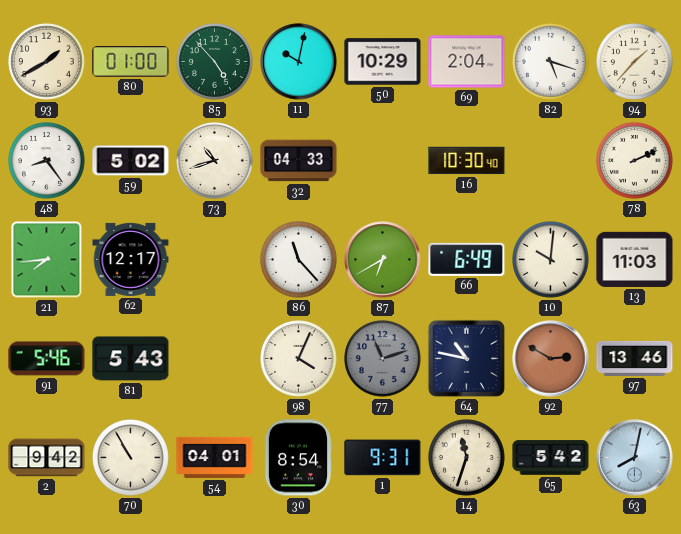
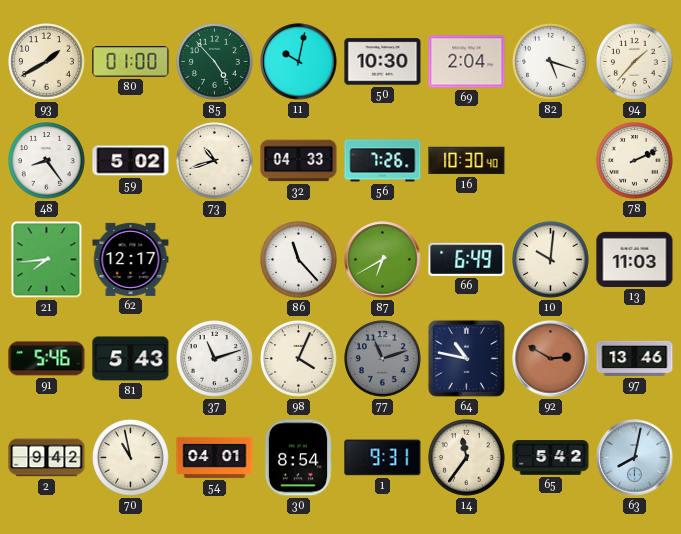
50: 10:29 -> 10:30
56: none -> 7:26
37: none -> 11:12
70: 10:55 -> 10:58
14: 11:33 -> 11:36
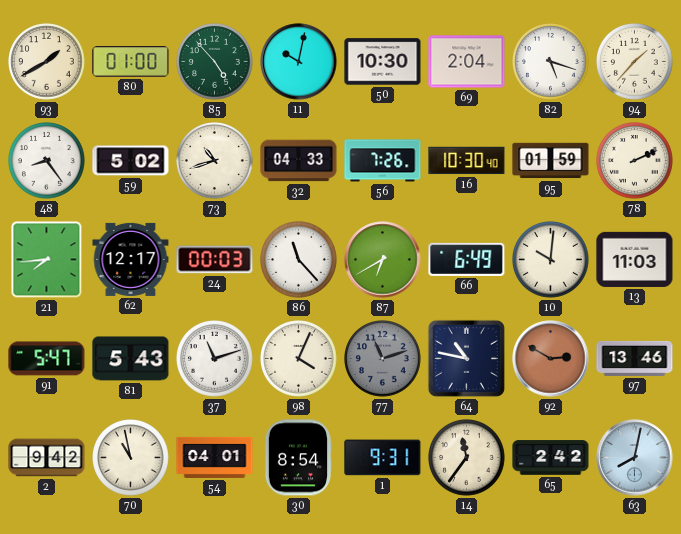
95: none -> 01:59
24: none -> 00:03
91: 5:46 -> 5:47
65: 5:42 -> 2:42
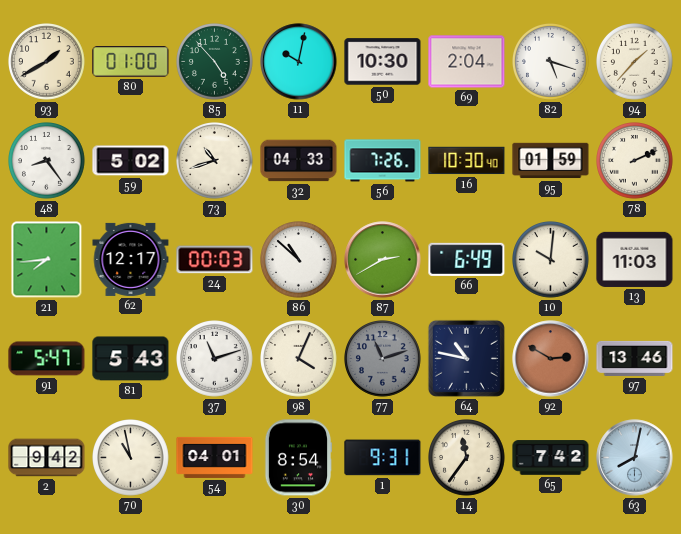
86: 11:23 -> 10:52
87: 6:40 -> 2:40
65: 2:42 -> 7:42
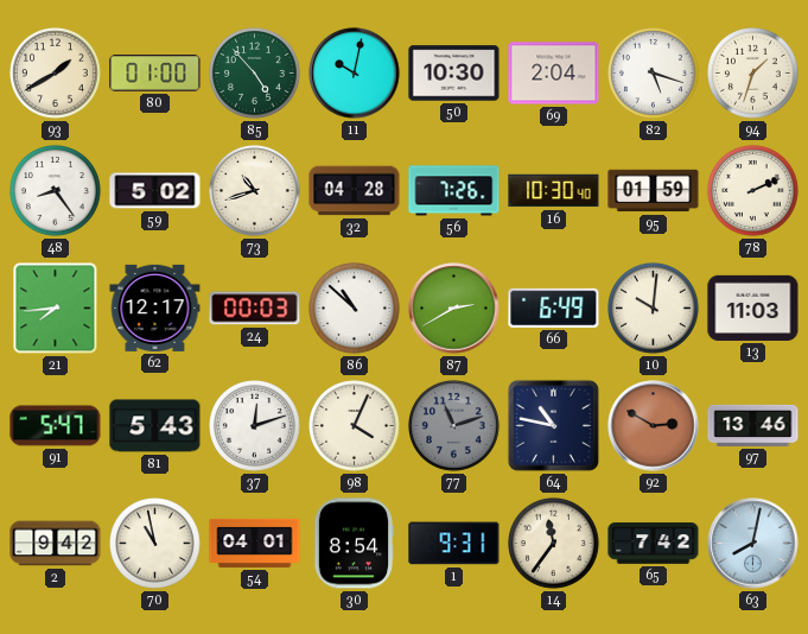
94: 1:37 -> 1:33
32: 04:33 -> 04:28
37: 11:12 -> 12:12
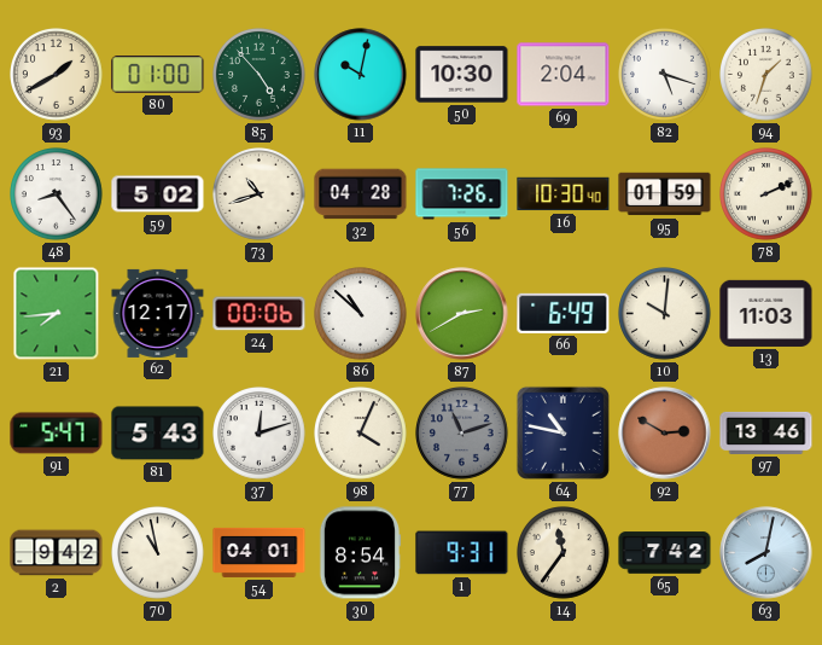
24: 00:03 -> 00:06
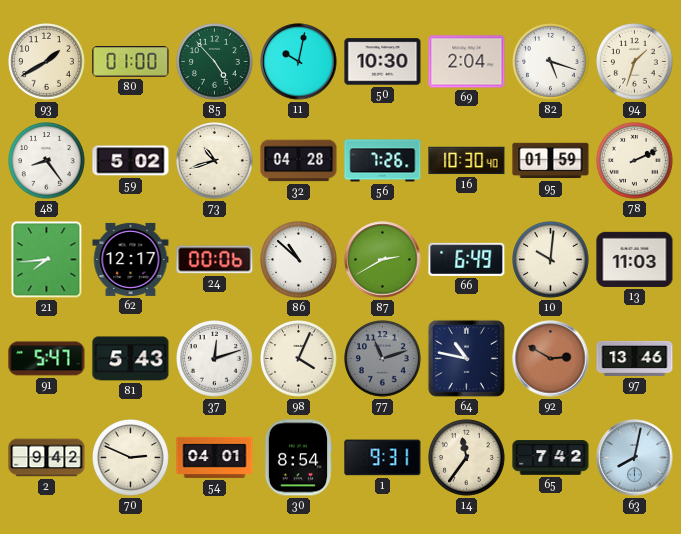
70: 10:58 -> 2:49
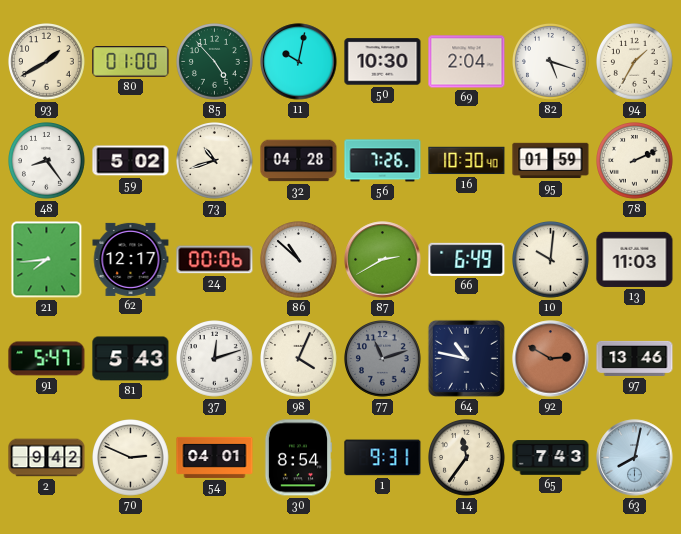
94: 1:33 -> 1:35
65: 7:42 -> 7:43
